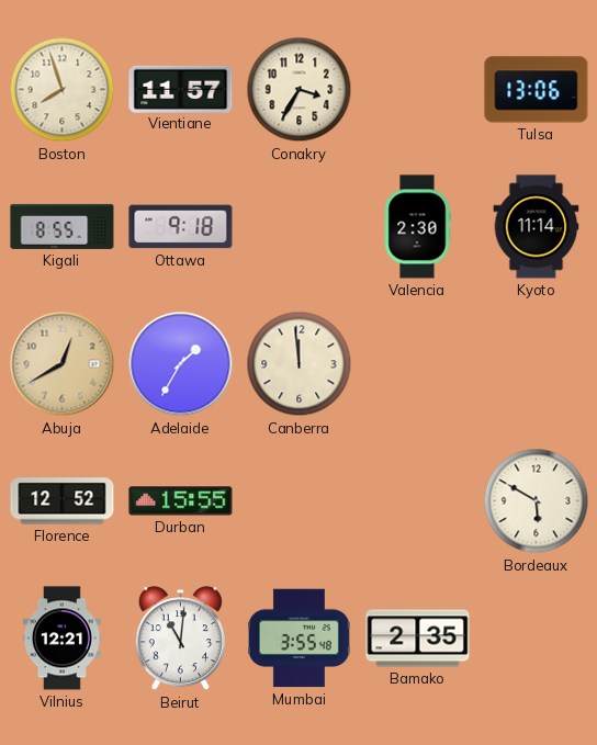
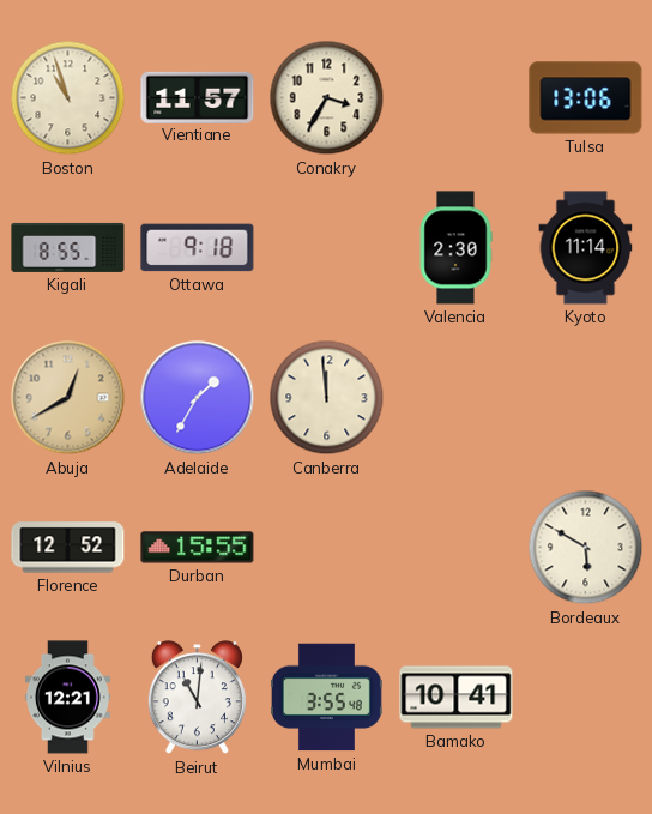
Boston: 7:57 -> 10:57
Bamako: 2:35 -> 10:41
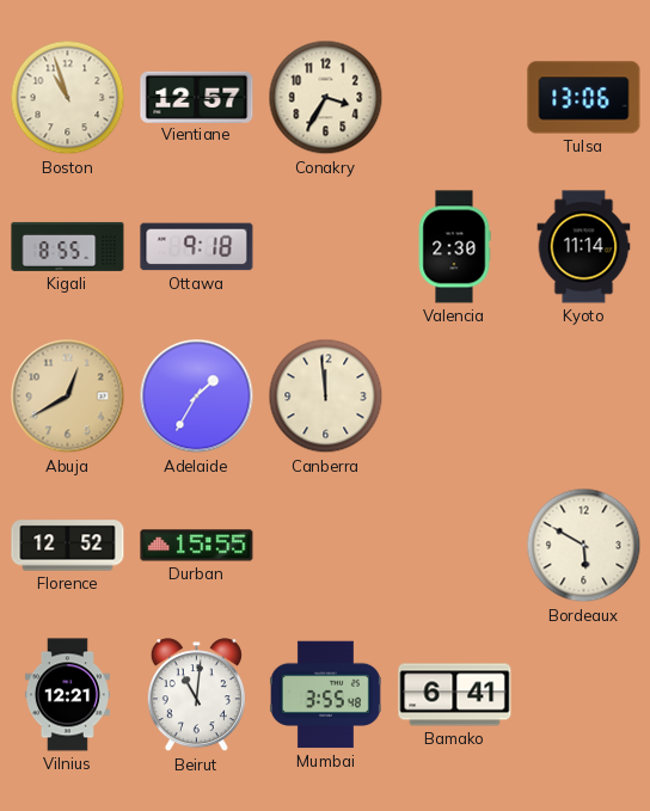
Vientiane: 11:57 -> 12:57
Bamako: 10:41 -> 6:41
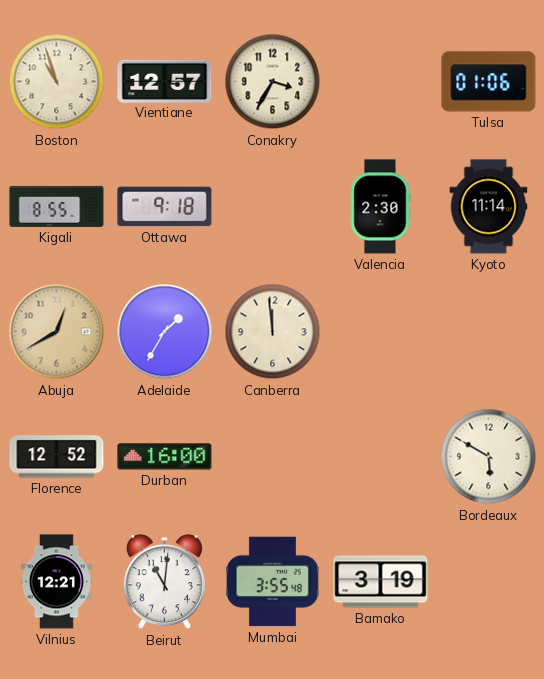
Tulsa: 13:06 -> 01:06
Durban: 15:55 -> 16:00
Bamako: 6:41 -> 3:19
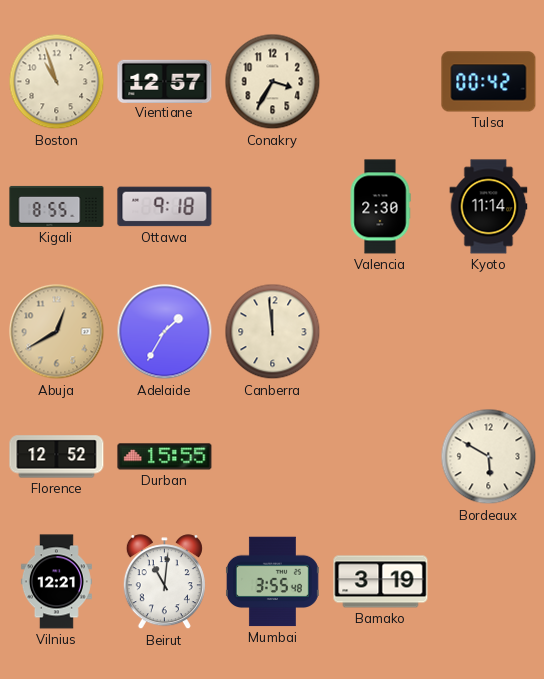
Tulsa: 01:06 -> 00:42
Durban: 16:00 -> 15:55
